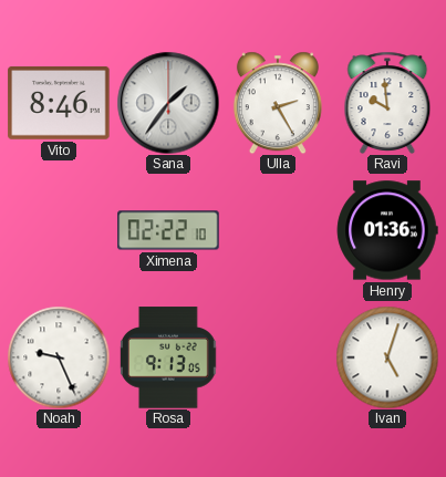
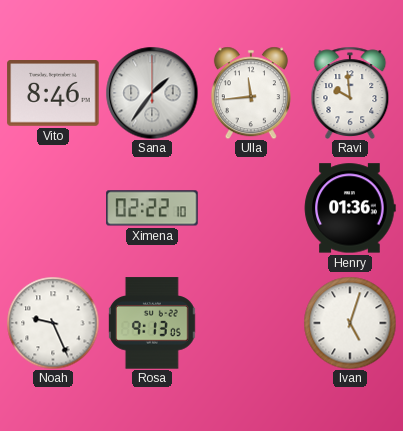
Ulla: 2:25 -> 11:44
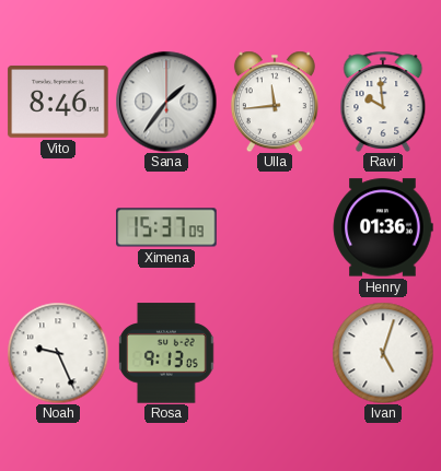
Ximena: 02:22 -> 15:37
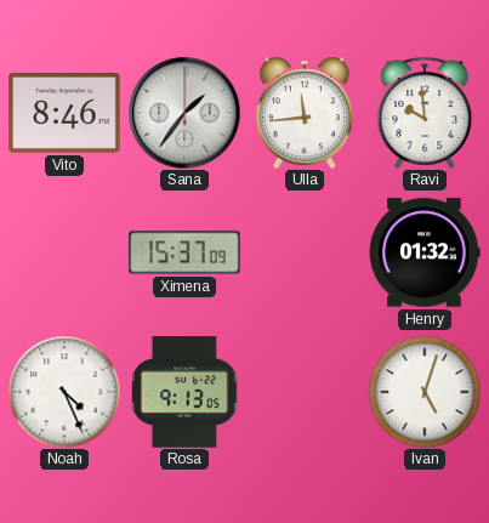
Henry: 01:36 -> 01:32
Noah: 9:26 -> 4:26
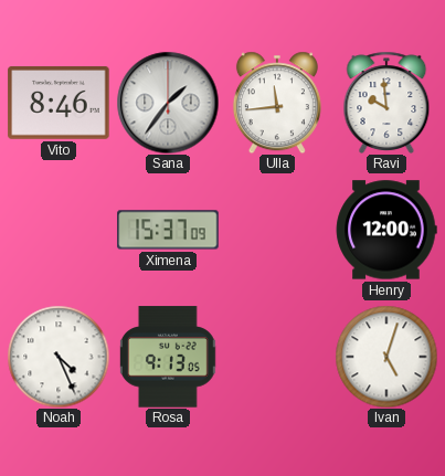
Henry: 01:32 -> 12:00
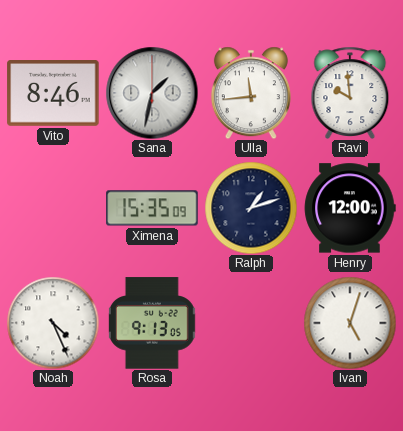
Sana: 1:36 -> 1:32
Ximena: 15:37 -> 15:35
Ralph: none -> 1:12
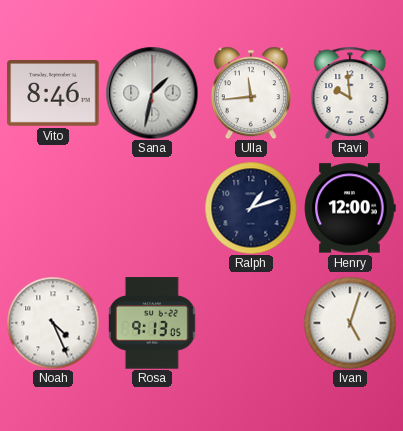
Ximena: 15:35 -> none
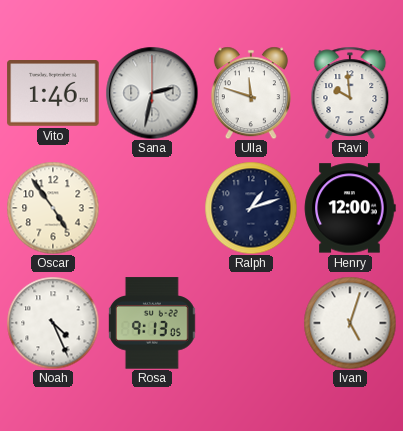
Vito: 8:46 -> 1:46
Sana: 1:32 -> 2:32
Ulla: 11:44 -> 11:48
Oscar: none -> 4:54
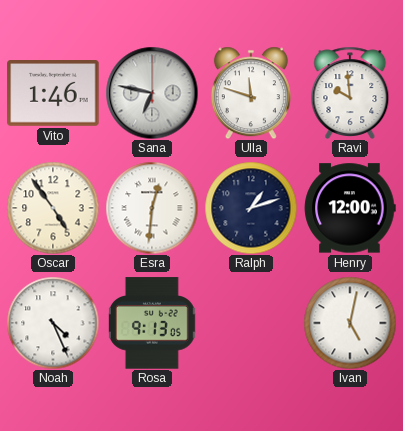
Sana: 2:32 -> 6:47
Esra: none -> 12:31
Ivan: 5:03 -> 5:02
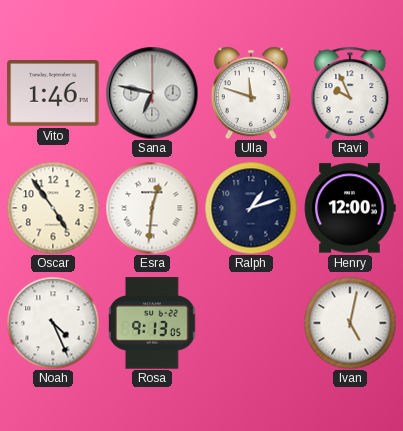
Ravi: 9:59 -> 9:56
